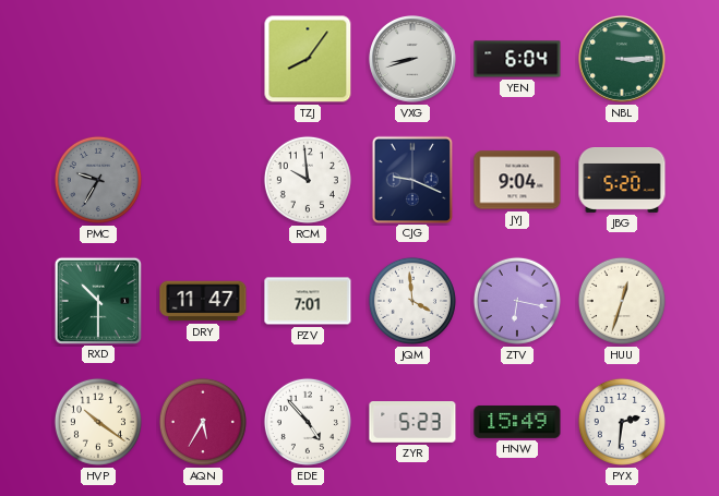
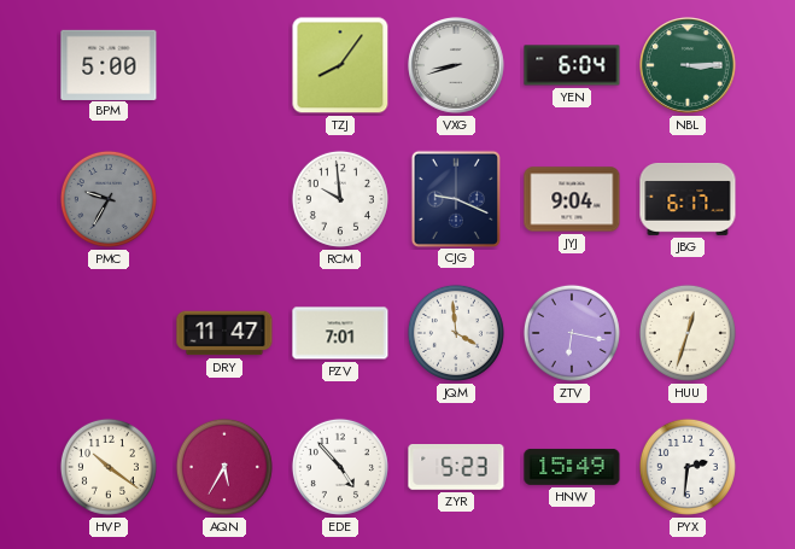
BPM: none -> 5:00
JBG: 5:20 -> 6:17
RXD: 10:30 -> none
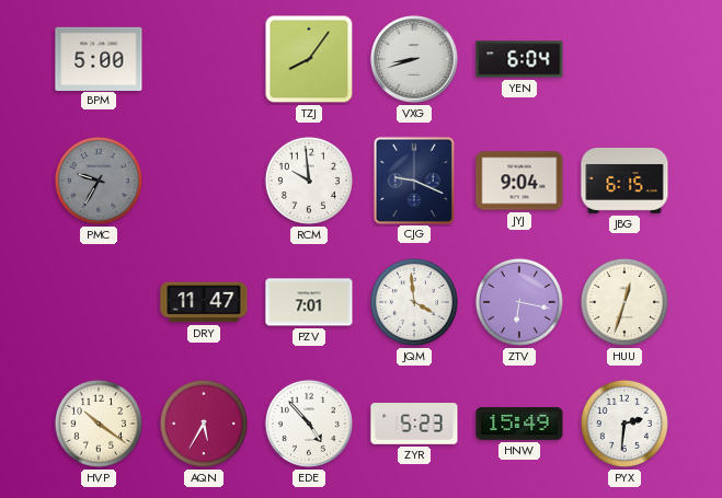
NBL: 3:15 -> none
JBG: 6:17 -> 6:15
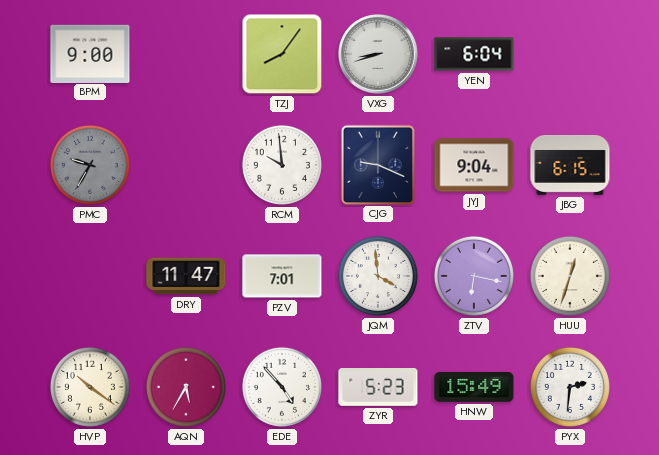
BPM: 5:00 -> 9:00
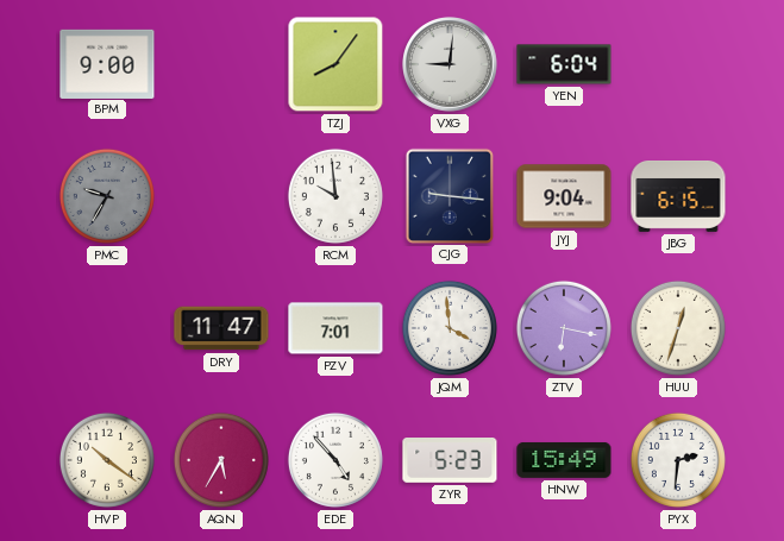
VXG: 8:42 -> 9:01
CJG: 9:19 -> 9:16
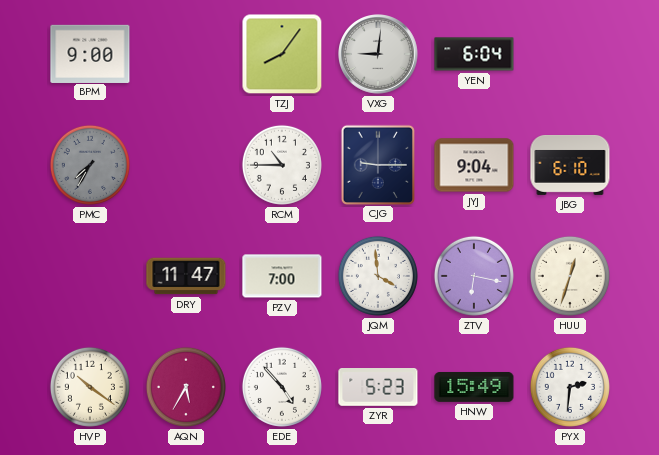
PMC: 9:35 -> 7:35
RCM: 9:59 -> 10:45
CJG: 9:16 -> 9:15
JBG: 6:15 -> 6:10
PZV: 7:01 -> 7:00
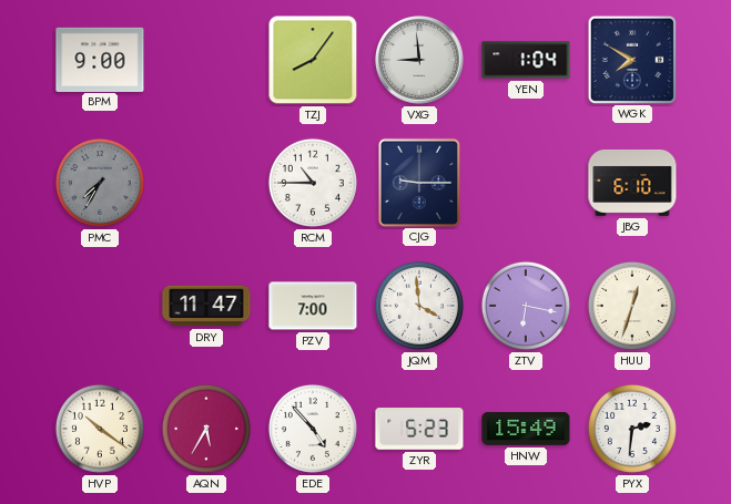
VXG: 9:01 -> 8:59
YEN: 6:04 -> 1:04
WGK: none -> 7:50
JYJ: 9:04 -> none
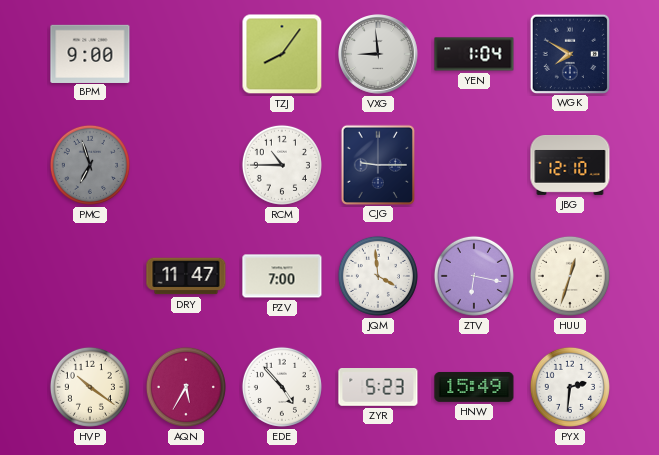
PMC: 7:35 -> 6:57
JBG: 6:10 -> 12:10
